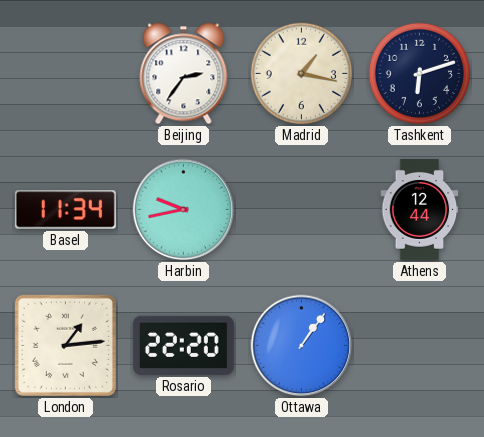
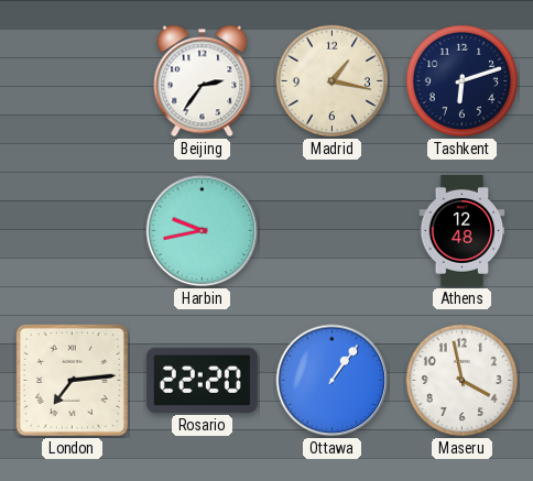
Basel: 11:34 -> none
Athens: 12:44 -> 12:48
London: 1:14 -> 7:14
Maseru: none -> 3:58
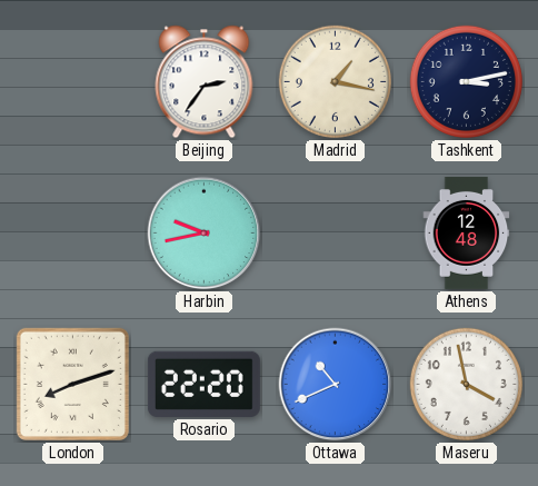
Tashkent: 6:12 -> 3:13
London: 7:14 -> 8:12
Ottawa: 1:06 -> 10:41
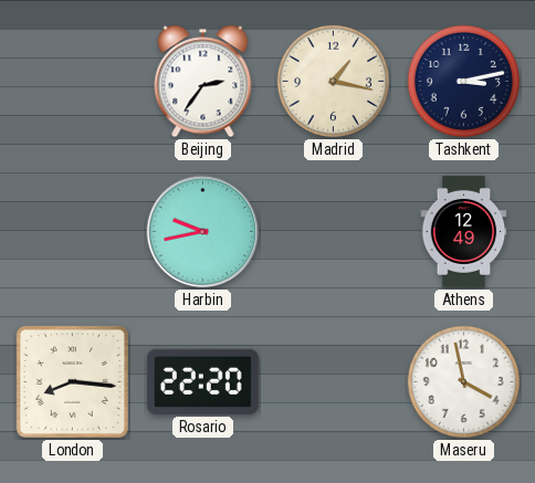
Athens: 12:48 -> 12:49
London: 8:12 -> 8:16
Ottawa: 10:41 -> none
